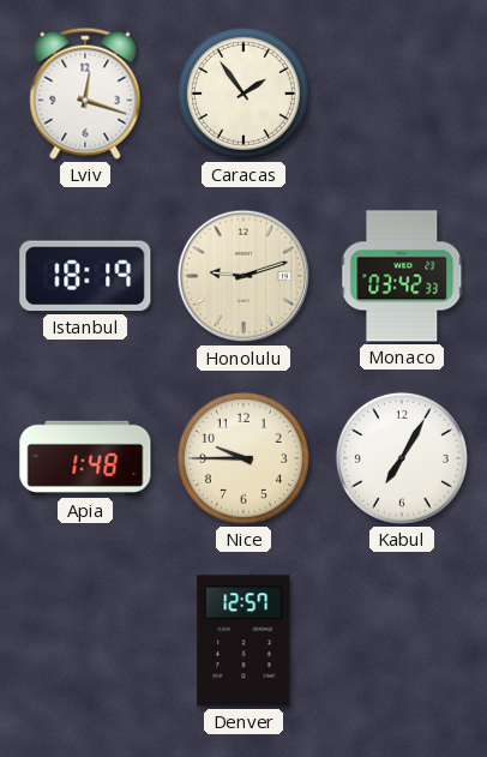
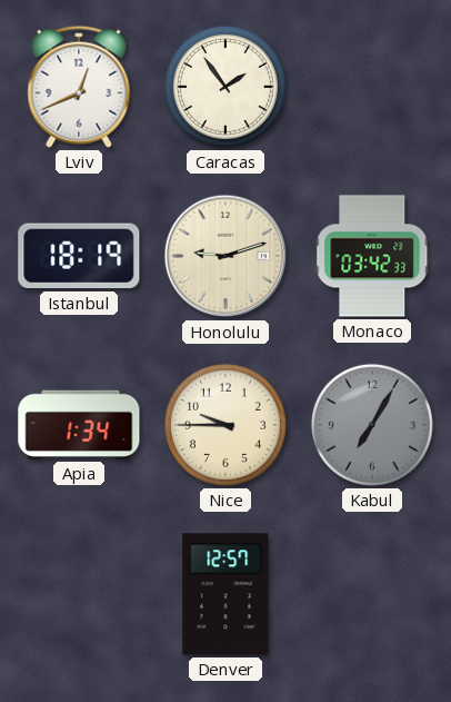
Lviv: 12:18 -> 12:41
Apia: 1:48 -> 1:34
Kabul dial: white -> grey
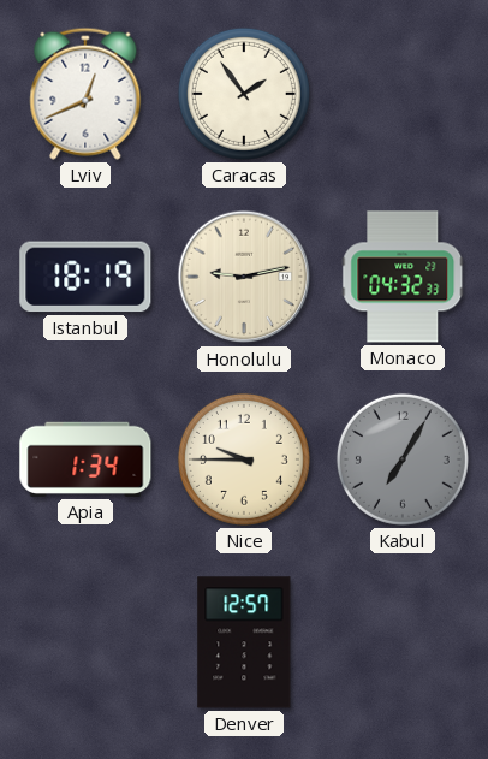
Honolulu: 9:12 -> 9:13
Monaco: 03:42 -> 04:32
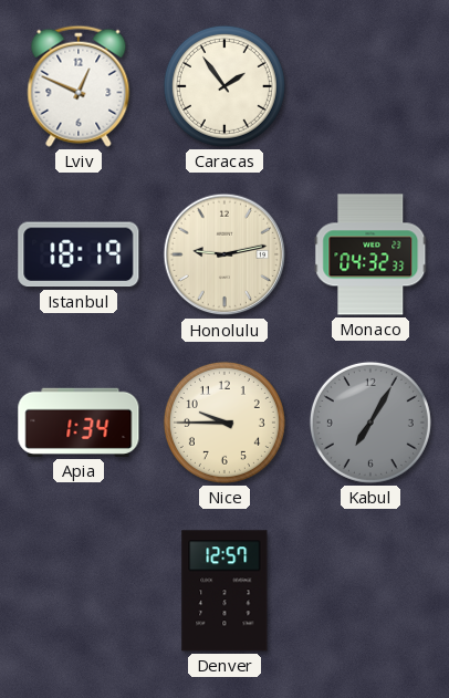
Lviv: 12:41 -> 12:49
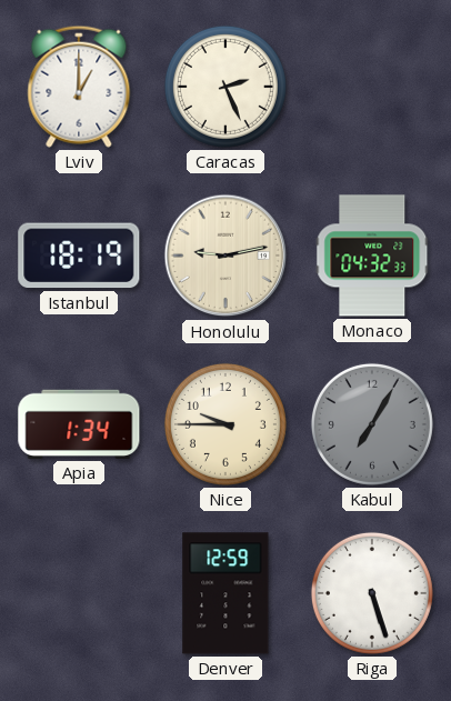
Lviv: 12:49 -> 1:00
Caracas: 1:54 -> 2:26
Denver: 12:57 -> 12:59
Riga: none -> 5:27
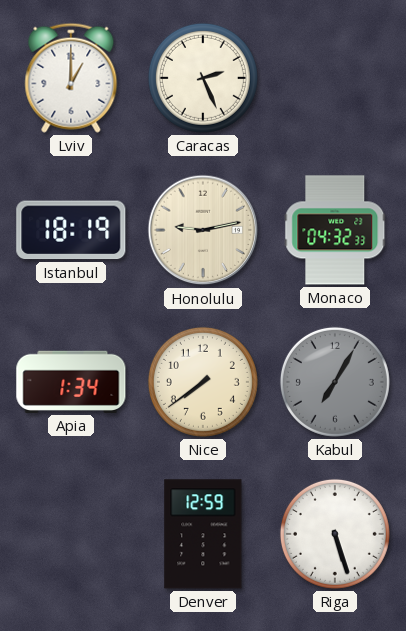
Nice: 9:45 -> 7:39
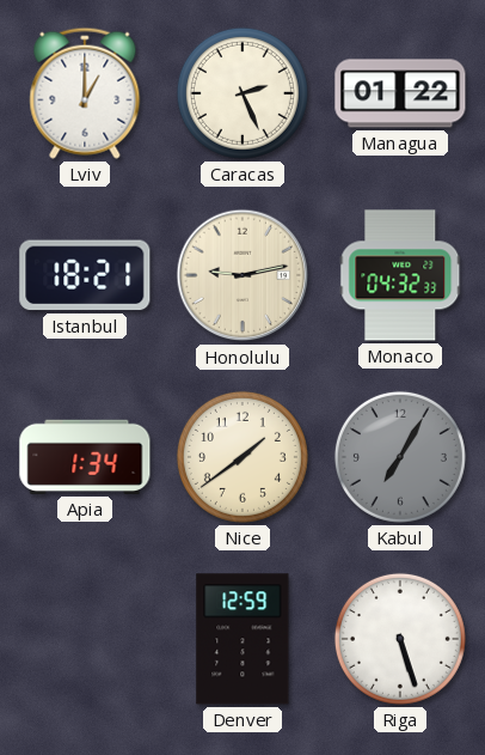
Managua: none -> 01:22
Istanbul: 18:19 -> 18:21
Nice: 7:39 -> 1:39
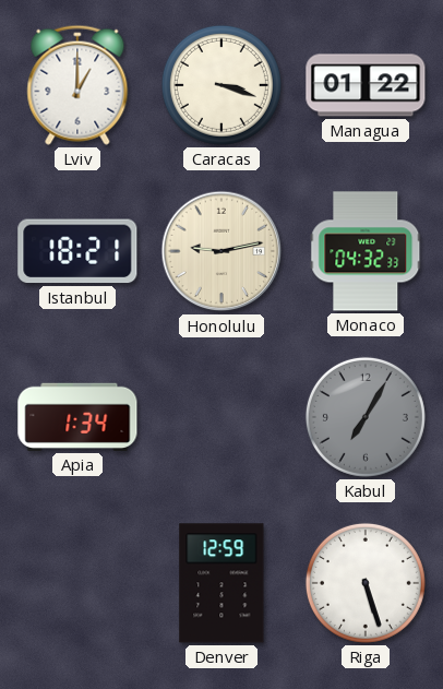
Caracas: 2:26 -> 3:18
Nice: 1:39 -> none
